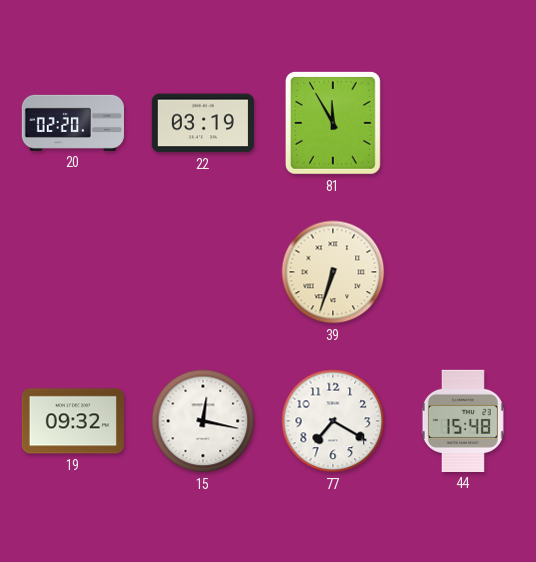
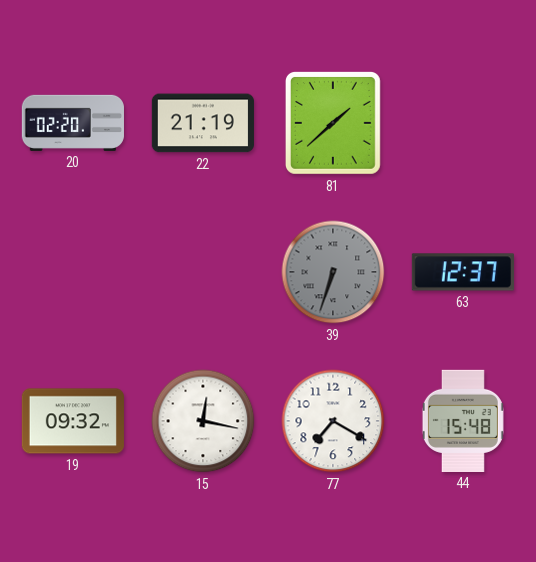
22: 03:19 -> 21:19
81: 11:55 -> 1:38
39 dial: cream -> grey
63: none -> 12:37
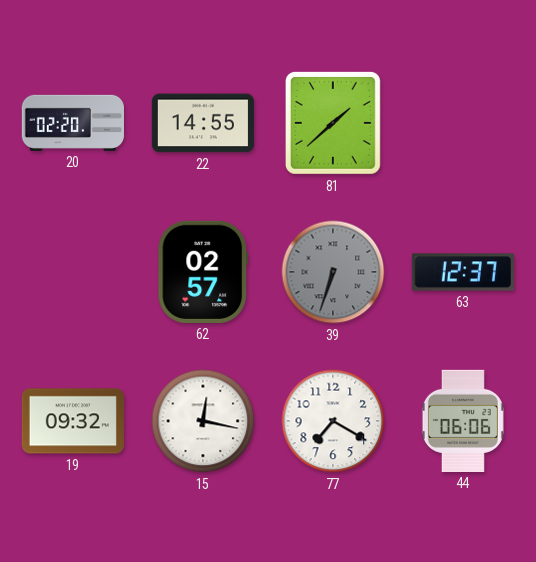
22: 21:19 -> 14:55
62: none -> 02:57
44: 15:48 -> 06:06
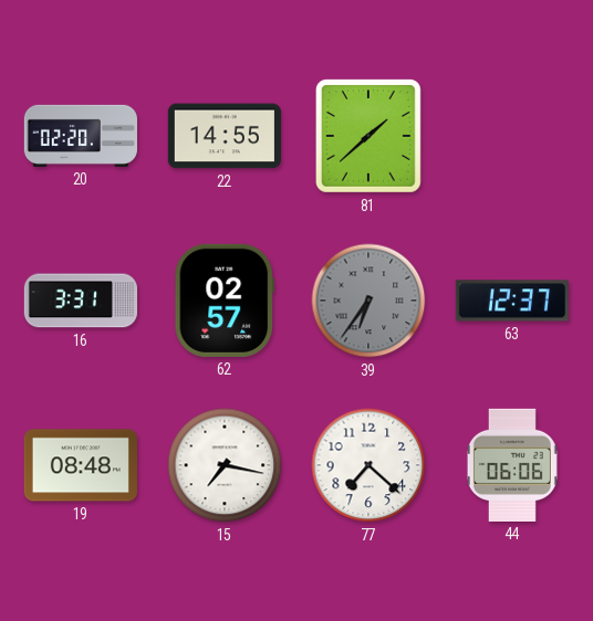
16: none -> 3:31
39: 6:33 -> 6:36
19: 09:32 -> 08:48
15: 12:17 -> 7:17
77: 7:20 -> 7:22
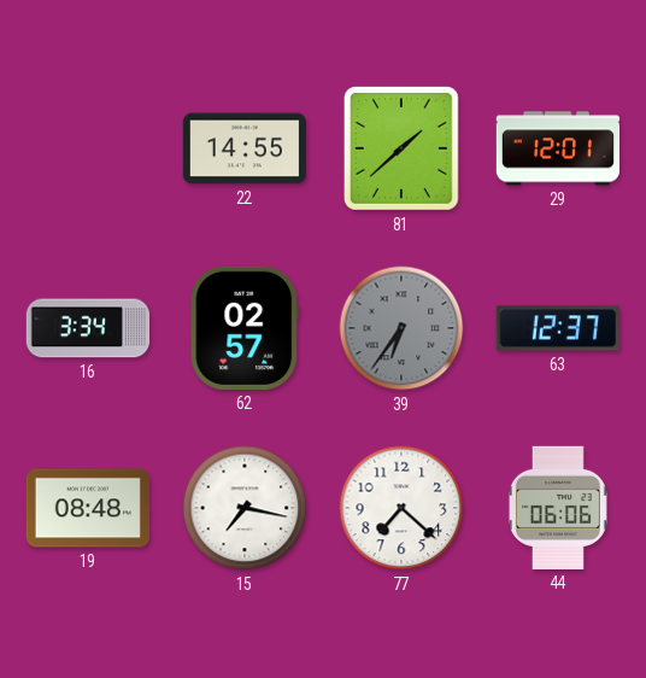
20: 02:20 -> none
29: none -> 12:01
16: 3:31 -> 3:34
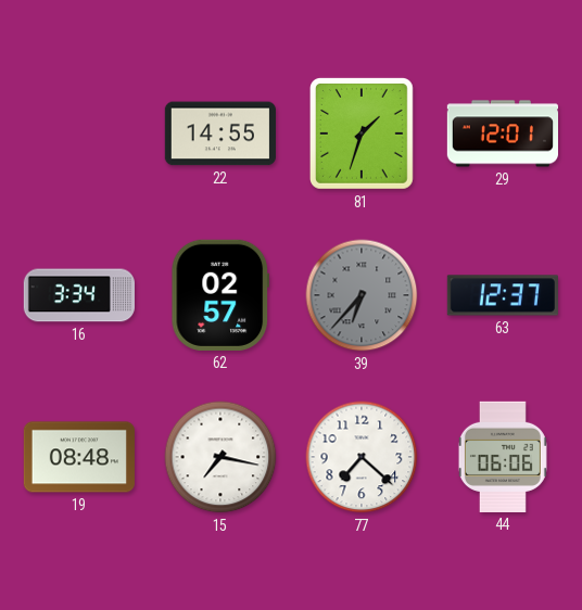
81: 1:38 -> 1:33
39: 6:36 -> 6:37
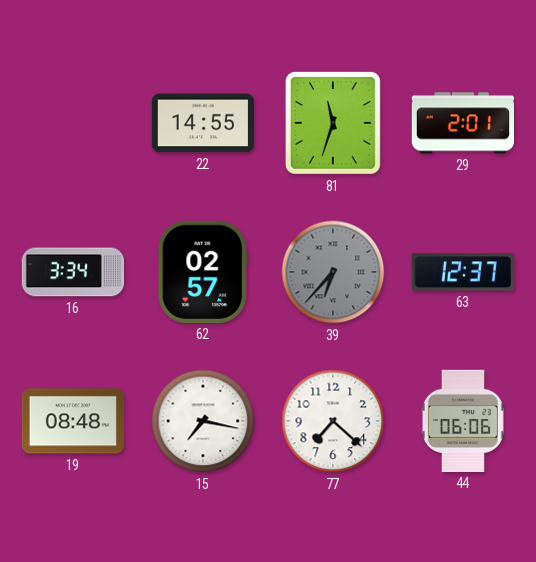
81: 1:33 -> 11:33
29: 12:01 -> 2:01
